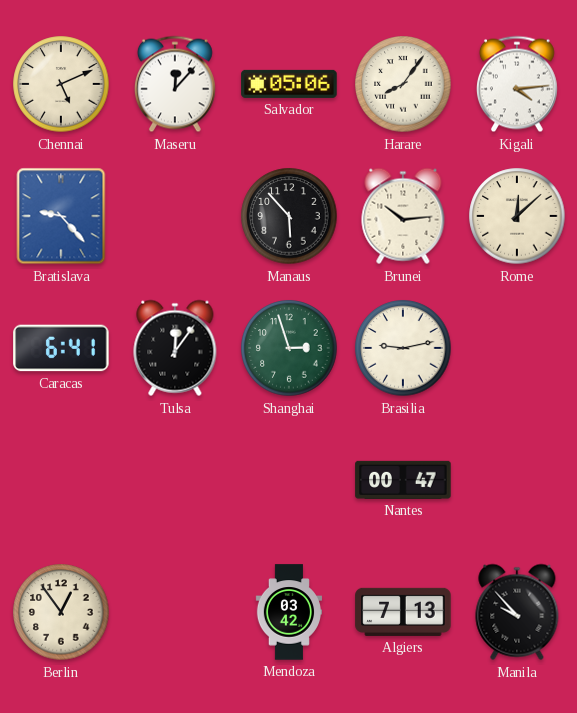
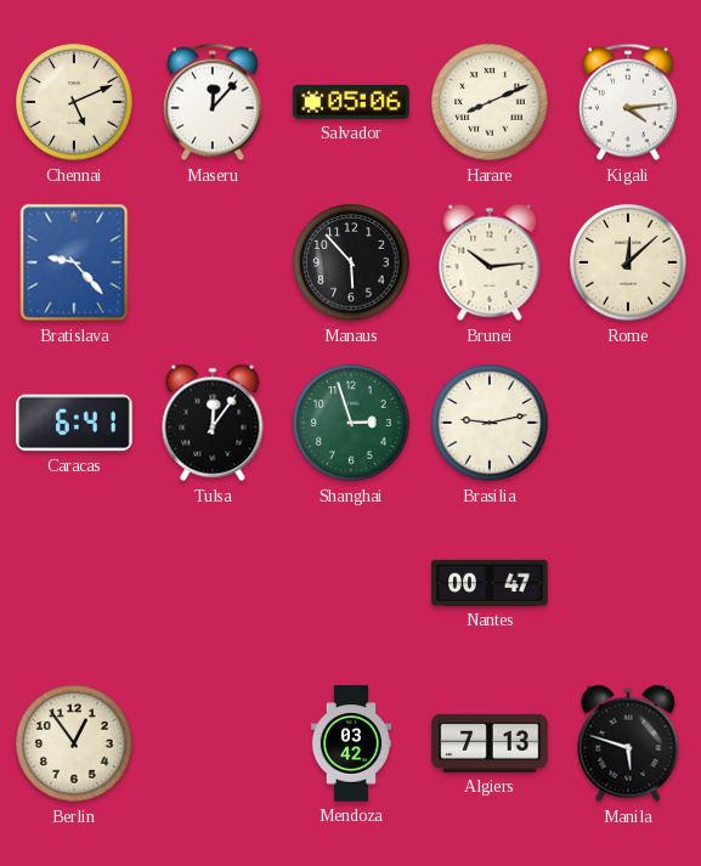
Harare: 8:06 -> 8:11
Manila: 9:53 -> 5:48
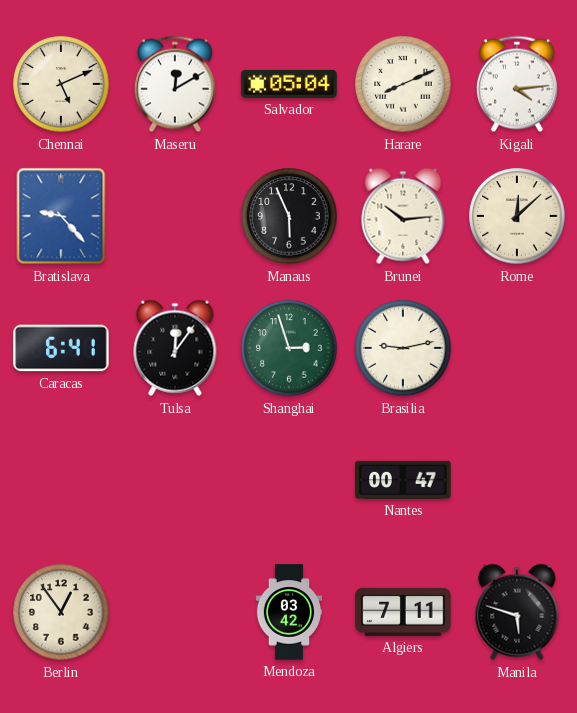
Maseru: 12:07 -> 12:10
Salvador: 05:06 -> 05:04
Manaus: 5:53 -> 5:56
Algiers: 7:13 -> 7:11
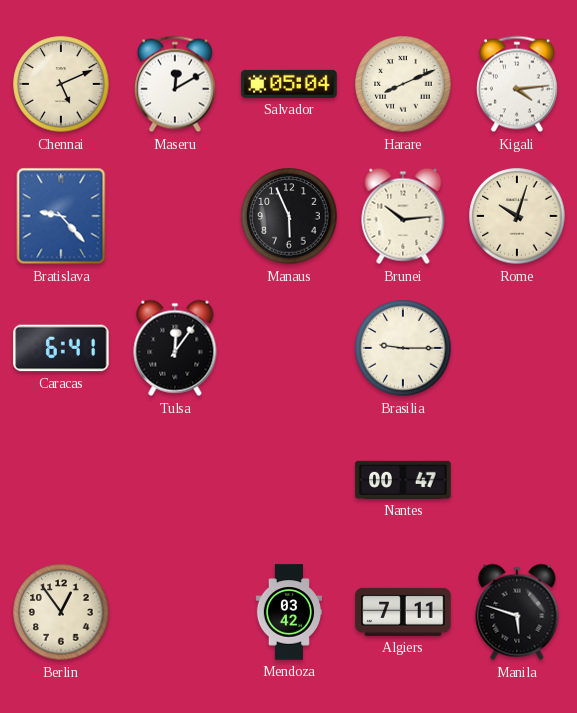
Rome: 12:08 -> 10:03
Shanghai: 2:57 -> none
Brasilia: 9:13 -> 9:15
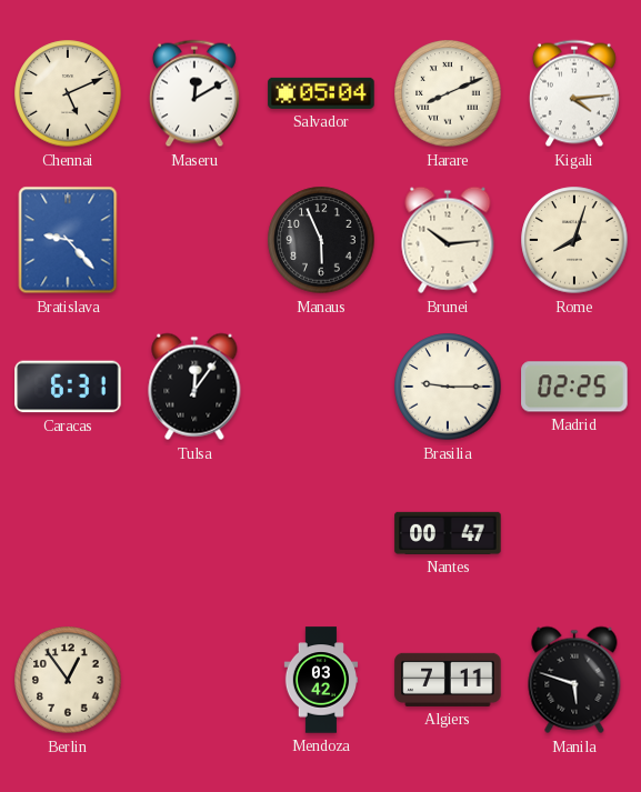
Rome: 10:03 -> 8:03
Caracas: 6:41 -> 6:31
Madrid: none -> 02:25
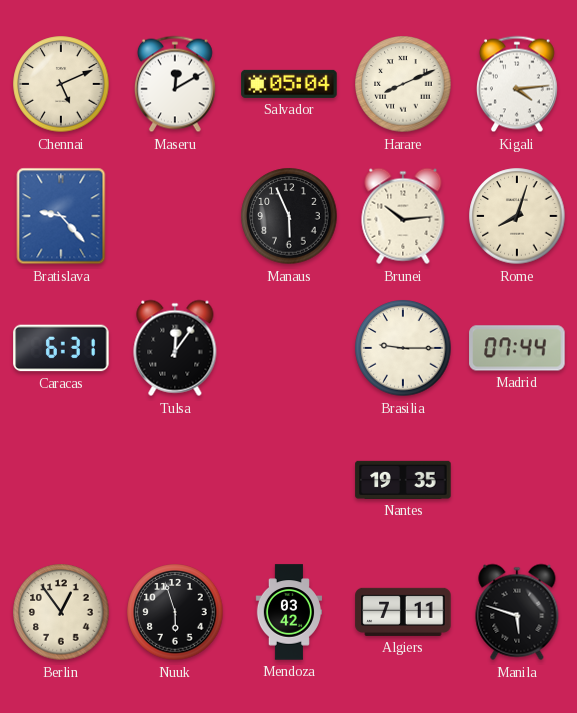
Madrid: 02:25 -> 07:44
Nantes: 00:47 -> 19:35
Nuuk: none -> 5:57
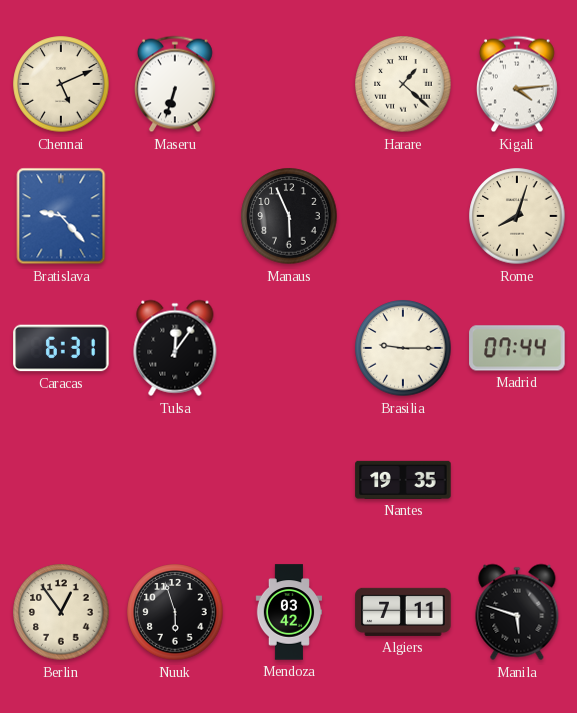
Maseru: 12:10 -> 6:33
Salvador: 05:04 -> none
Harare: 8:11 -> 1:22
Brunei: 10:14 -> none
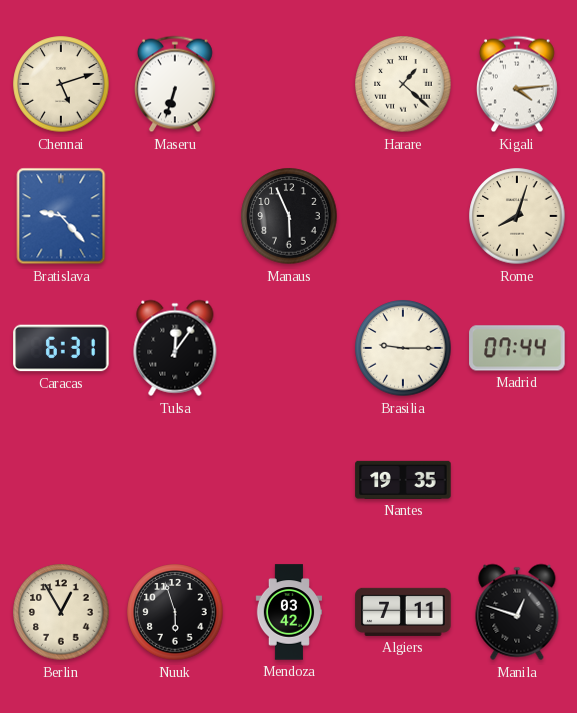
Chennai: 5:11 -> 5:12
Berlin: 12:54 -> 12:55
Manila: 5:48 -> 12:48
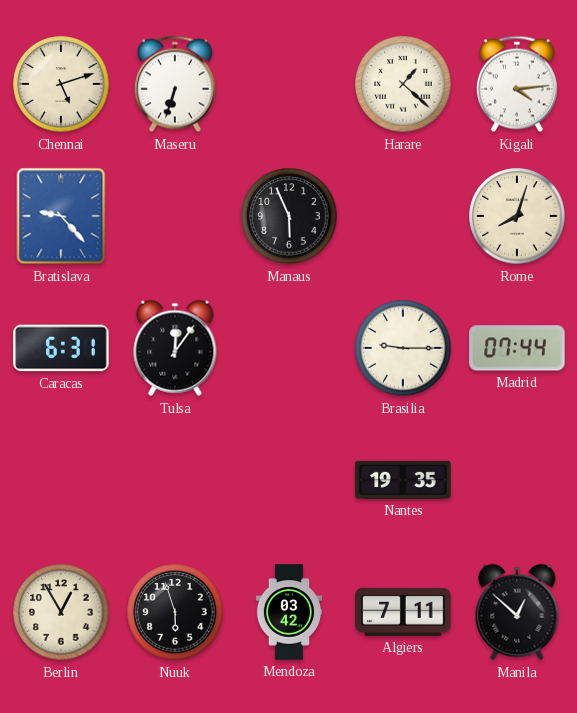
Manila: 12:48 -> 12:52
